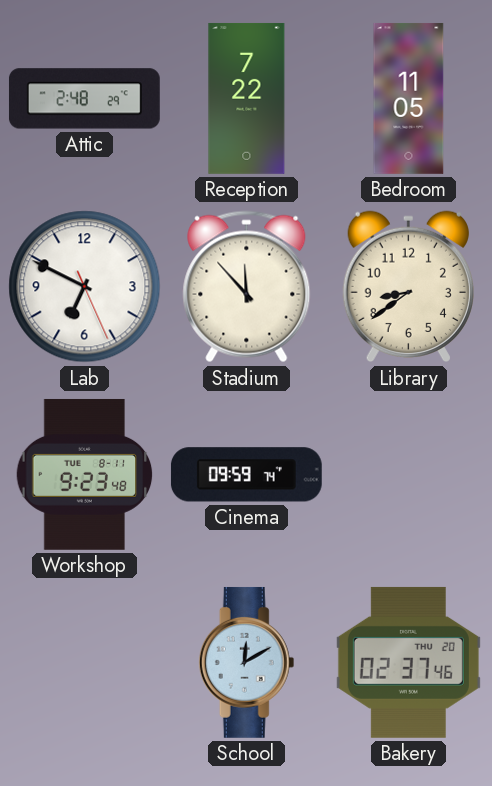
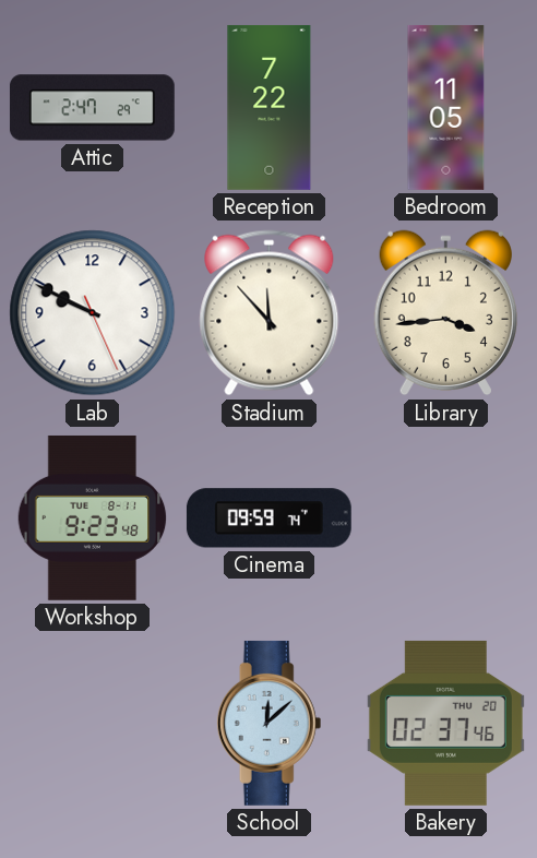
Attic: 2:48 -> 2:47
Lab: 6:49 -> 9:49
Library: 8:39 -> 3:44
School: 12:10 -> 12:08
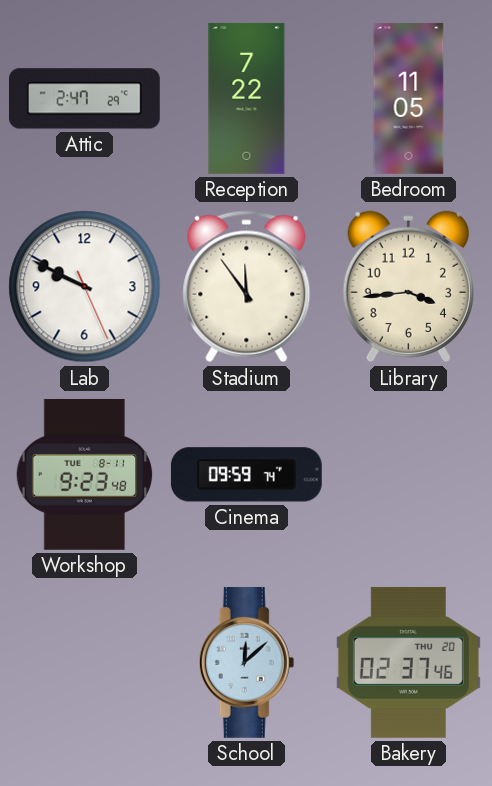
Stadium: 11:53 -> 11:54
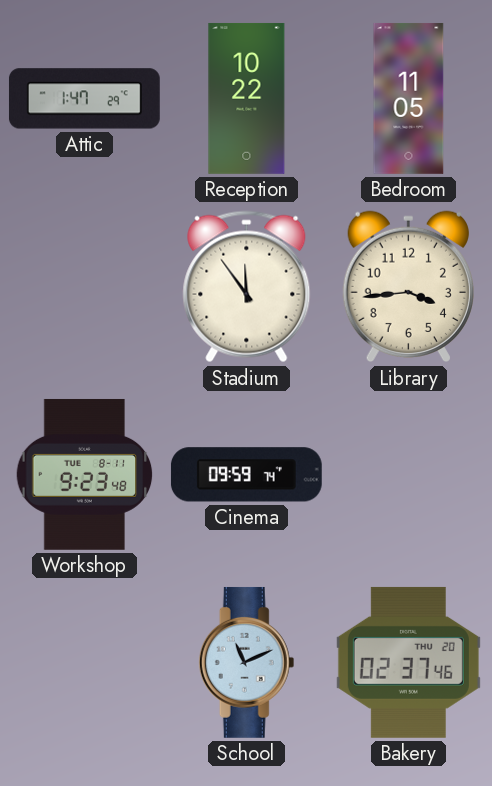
Attic: 2:47 -> 1:47
Reception: 7:22 -> 10:22
Lab: 9:49 -> none
School: 12:08 -> 11:11
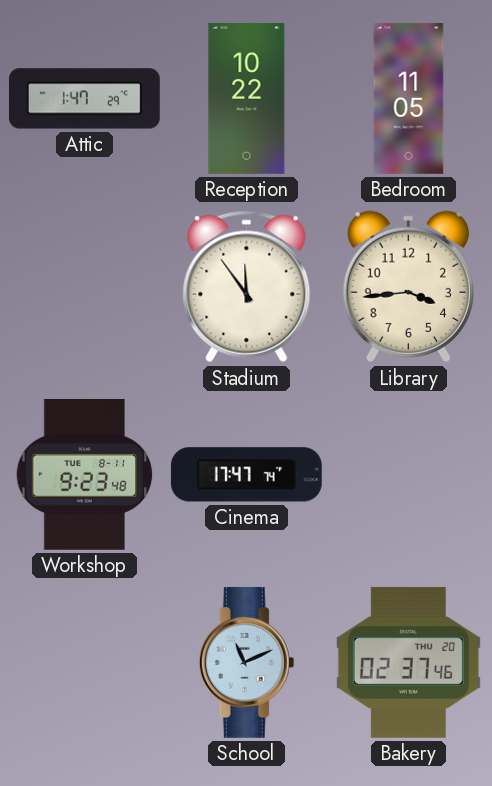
Cinema: 09:59 -> 17:47
